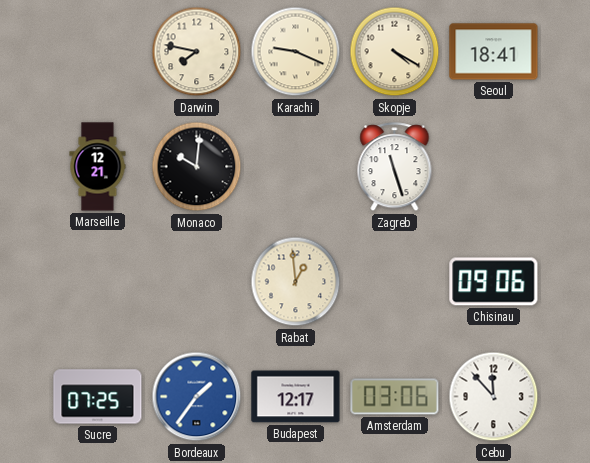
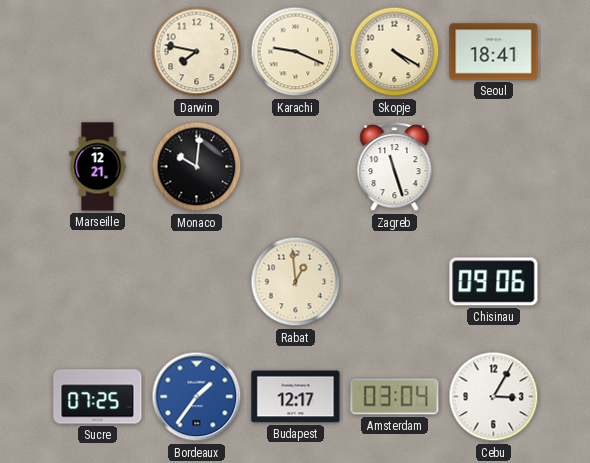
Amsterdam: 03:06 -> 03:04
Cebu: 11:53 -> 3:05
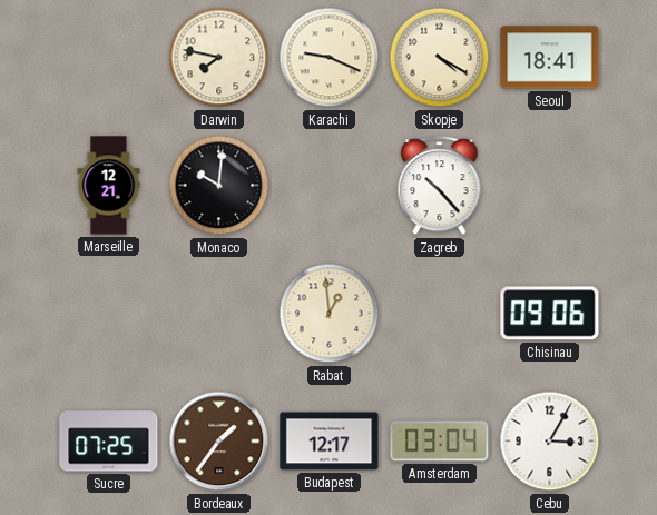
Zagreb: 11:27 -> 10:23
Bordeaux dial: blue -> brown
